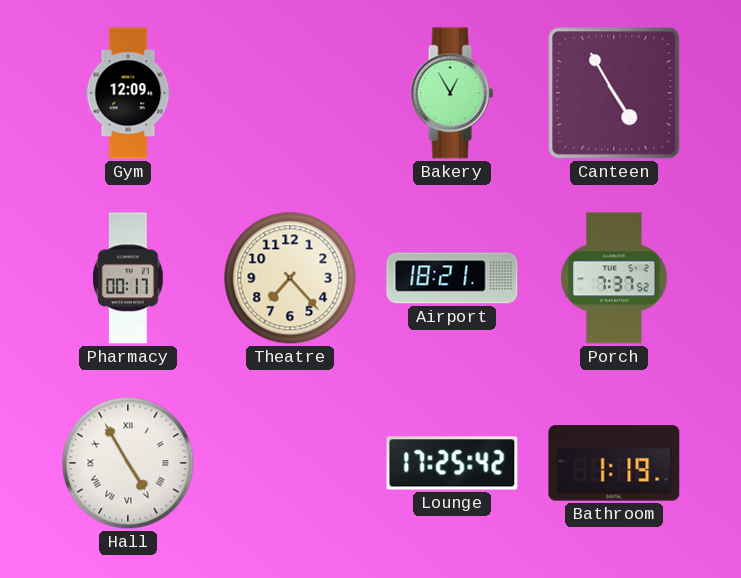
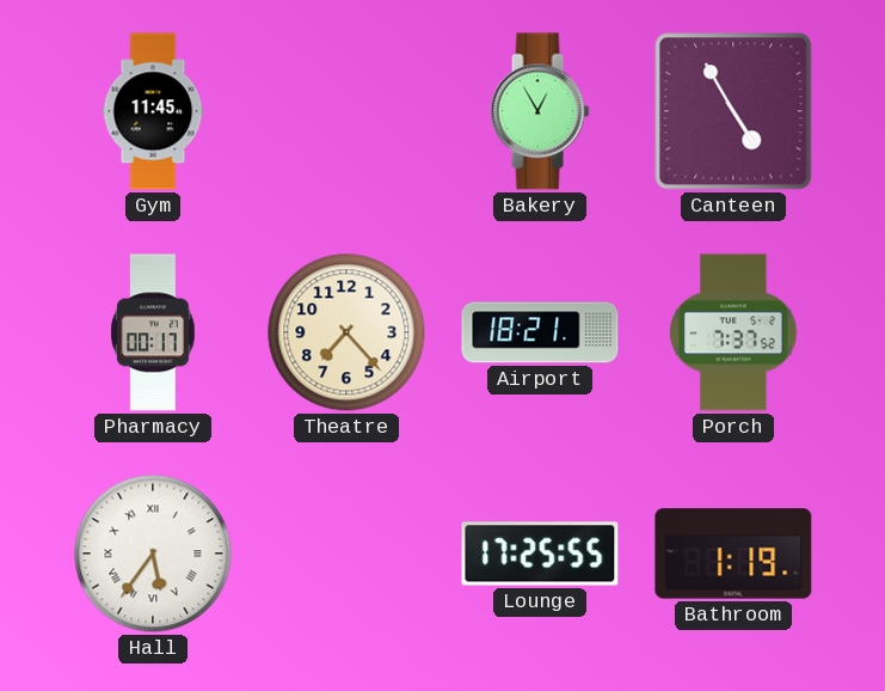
Gym: 12:09 -> 11:45
Hall: 4:55 -> 5:36
Lounge: 17:25:42 -> 17:25:55
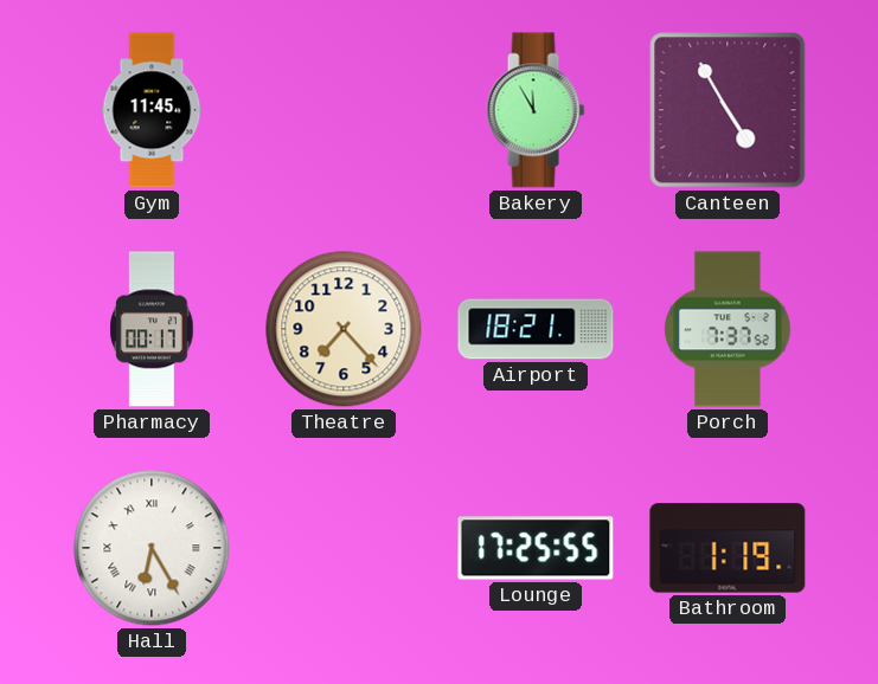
Bakery: 12:55 -> 11:55
Hall: 5:36 -> 6:25
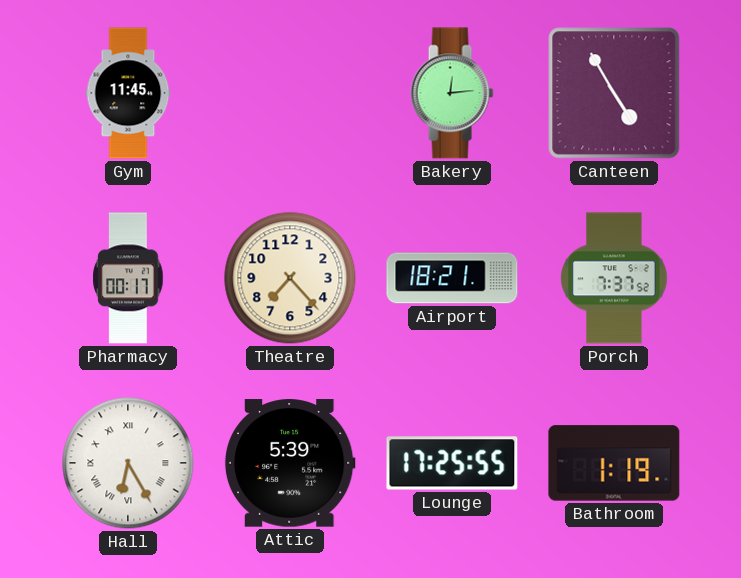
Bakery: 11:55 -> 12:14
Attic: none -> 5:39
